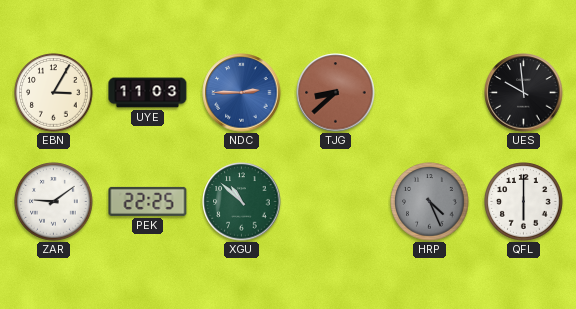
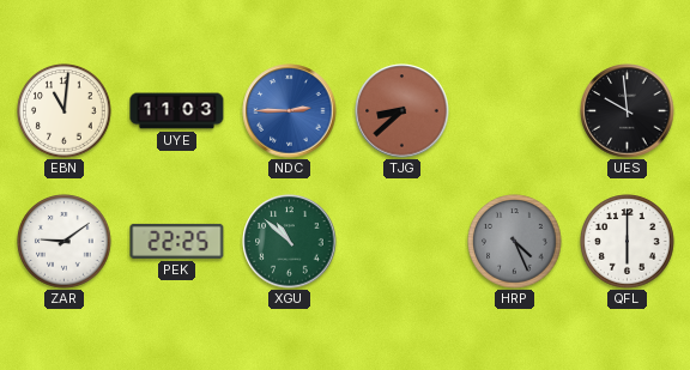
EBN: 3:05 -> 11:01
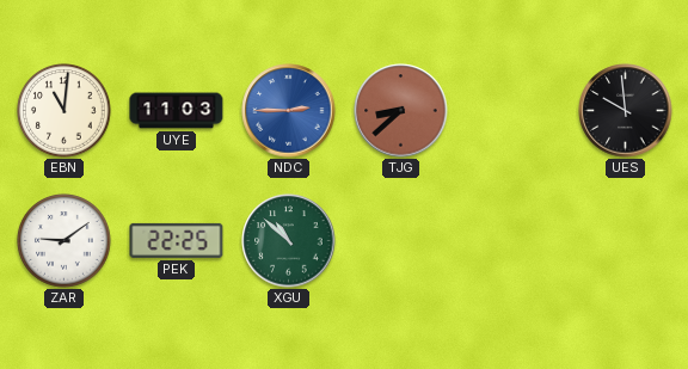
HRP: 4:26 -> none
QFL: 6:00 -> none
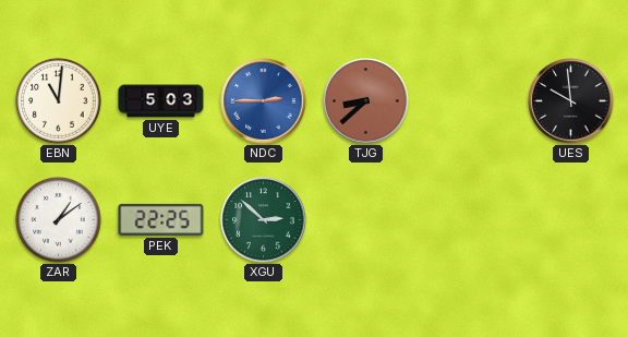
UYE: 11:03 -> 5:03
ZAR: 9:09 -> 1:09
XGU: 10:52 -> 2:52
